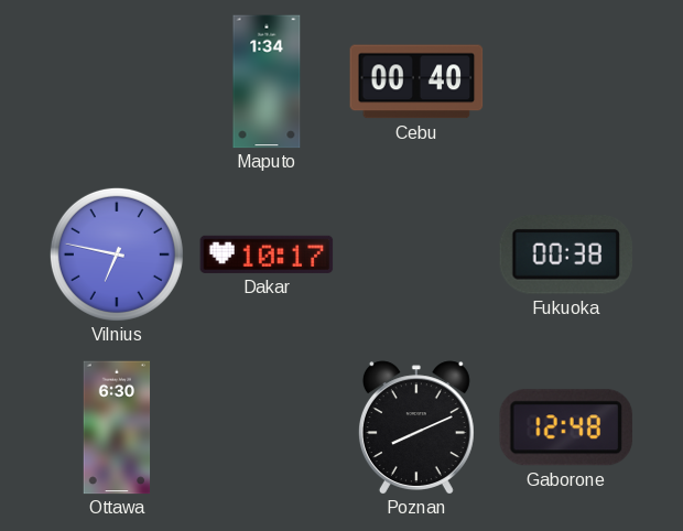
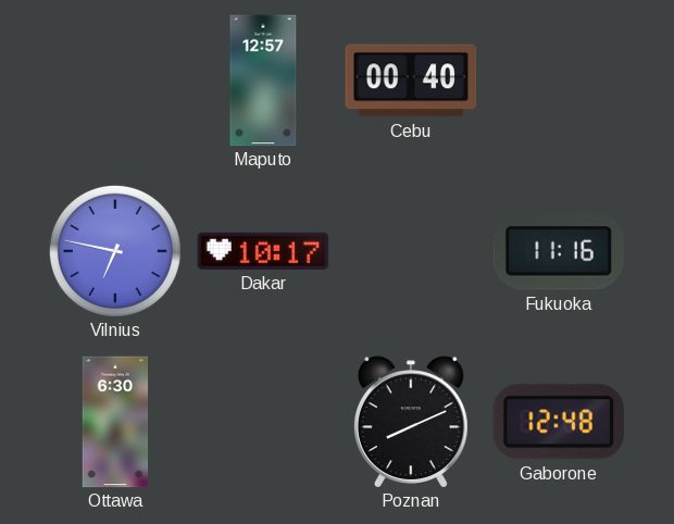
Maputo: 1:34 -> 12:57
Fukuoka: 00:38 -> 11:16
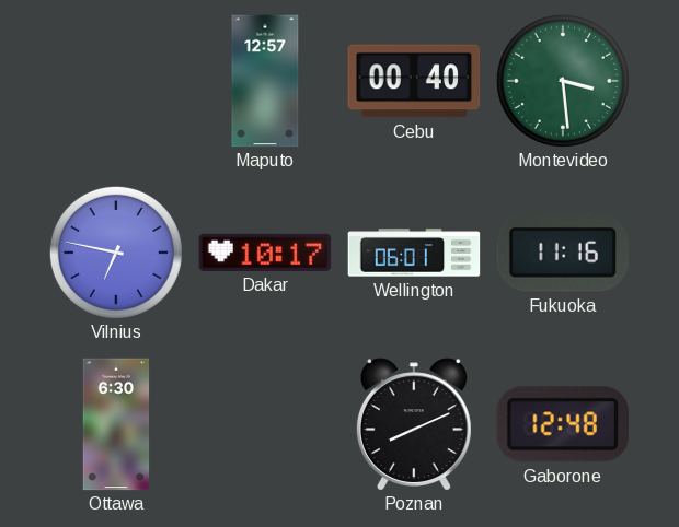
Montevideo: none -> 3:29
Wellington: none -> 06:01
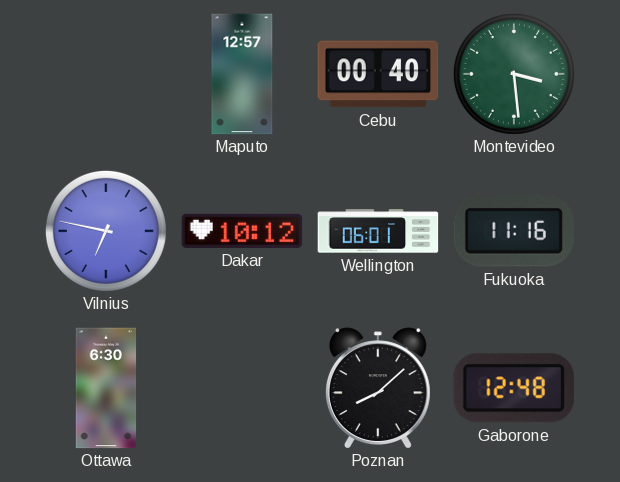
Dakar: 10:17 -> 10:12
Poznan: 8:11 -> 8:08
